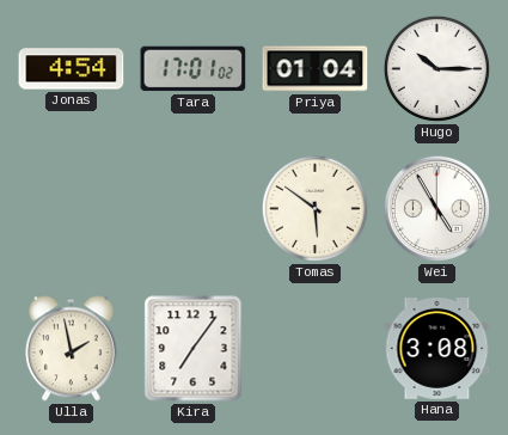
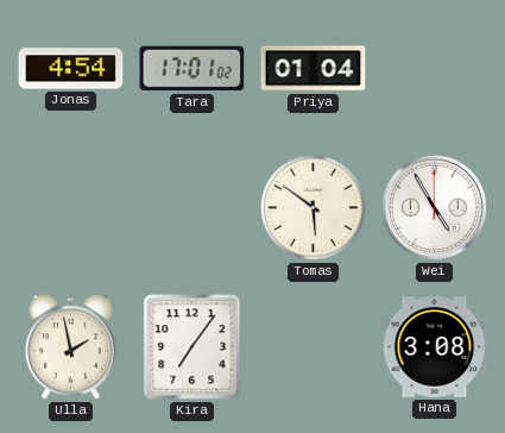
Hugo: 10:15 -> none
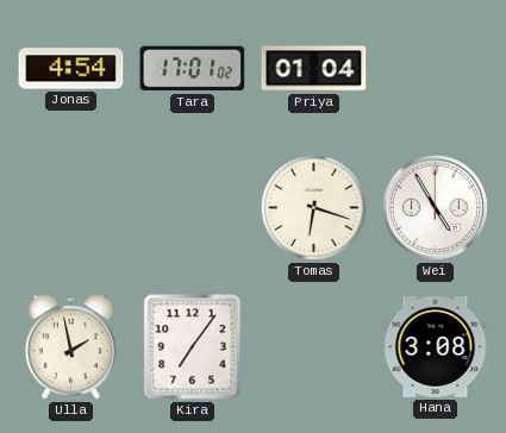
Tomas: 5:51 -> 6:18
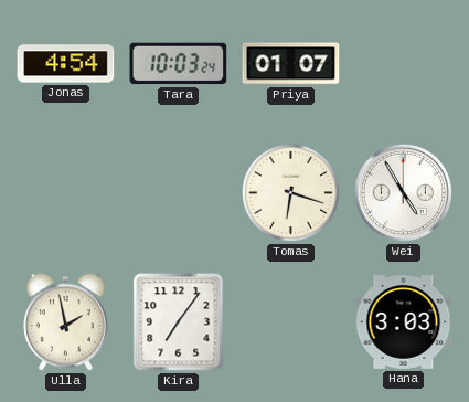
Tara: 17:01 -> 10:03
Priya: 01:04 -> 01:07
Hana: 3:08 -> 3:03
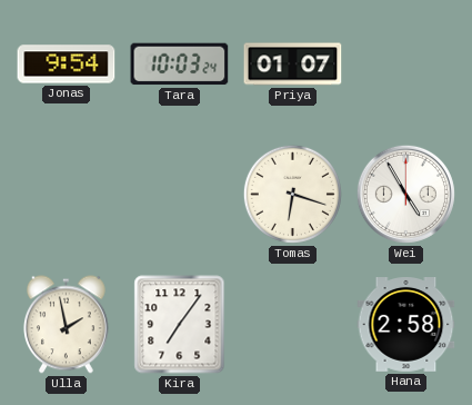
Jonas: 4:54 -> 9:54
Hana: 3:03 -> 2:58
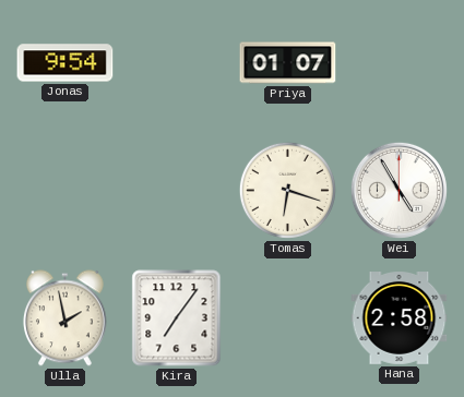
Tara: 10:03 -> none
